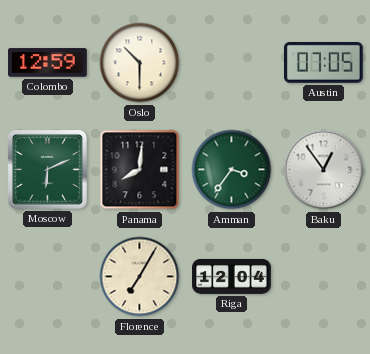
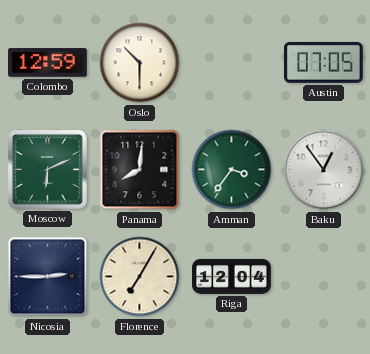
Nicosia: none -> 2:45
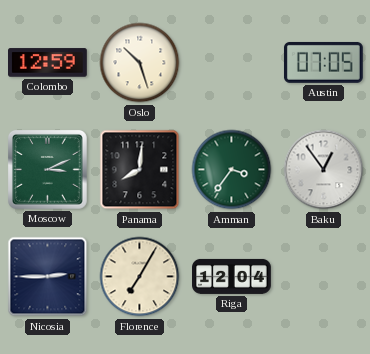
Oslo: 10:30 -> 10:27
Moscow: 6:11 -> 3:11
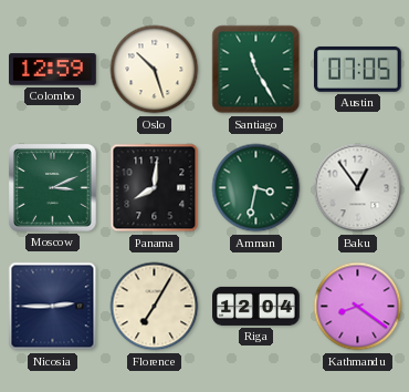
Santiago: none -> 11:25
Amman: 3:36 -> 3:32
Kathmandu: none -> 8:21
